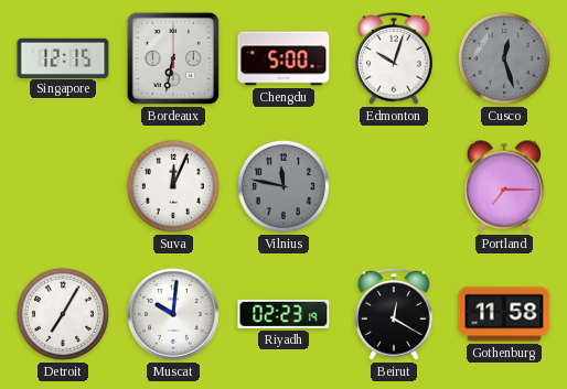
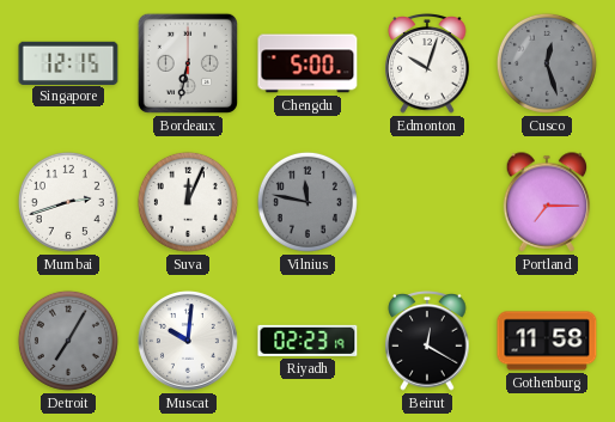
Mumbai: none -> 2:42
Detroit dial: white -> grey
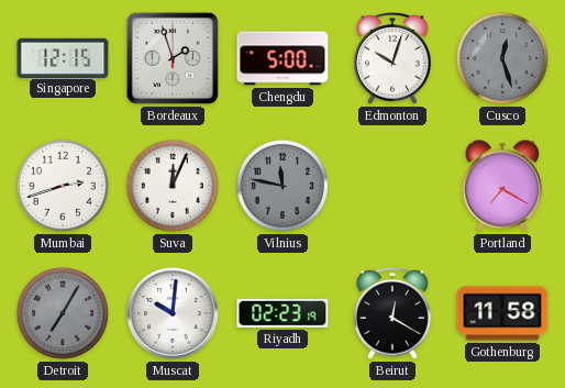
Bordeaux: 6:32 -> 1:57
Portland: 7:15 -> 7:20
